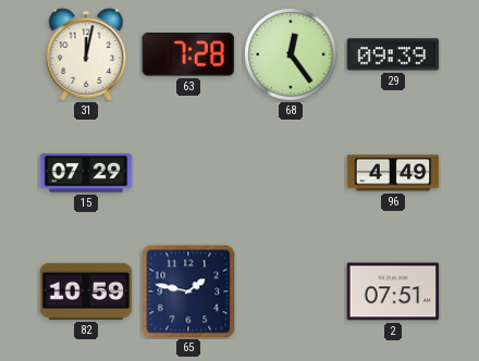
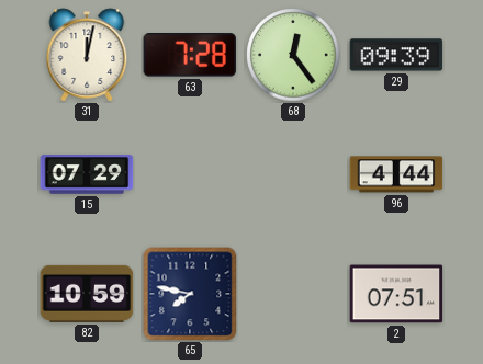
96: 4:49 -> 4:44
65: 1:47 -> 7:47
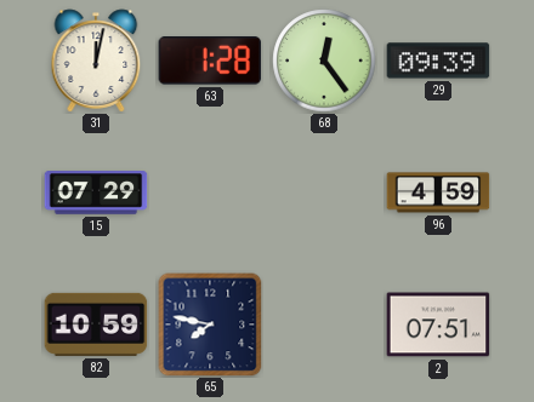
63: 7:28 -> 1:28
96: 4:44 -> 4:59
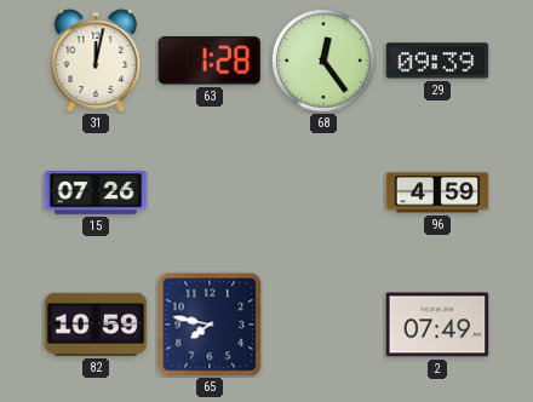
15: 07:29 -> 07:26
2: 07:51 -> 07:49
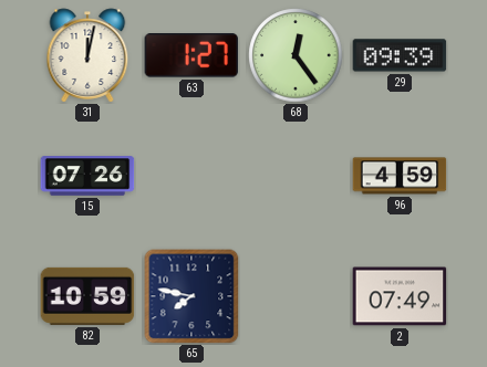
63: 1:28 -> 1:27
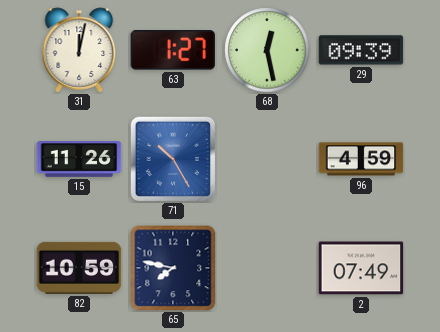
68: 12:24 -> 12:28
15: 07:26 -> 11:26
71: none -> 10:25
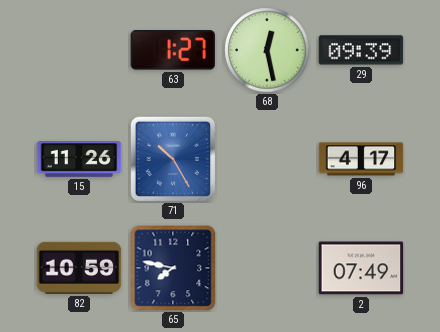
31: 12:02 -> none
96: 4:59 -> 4:17
